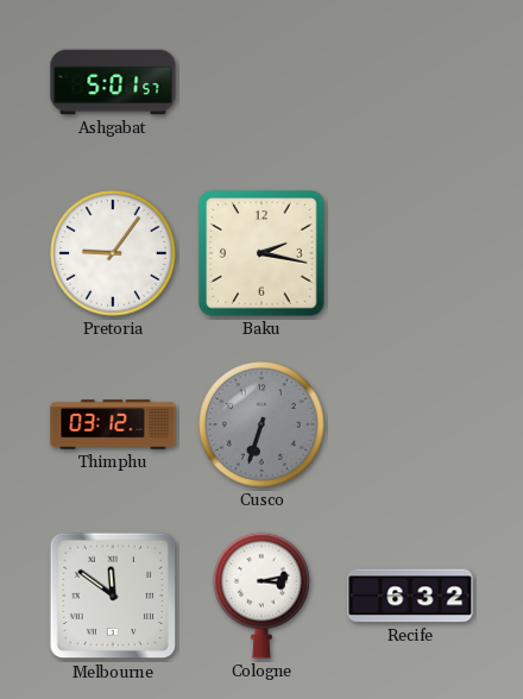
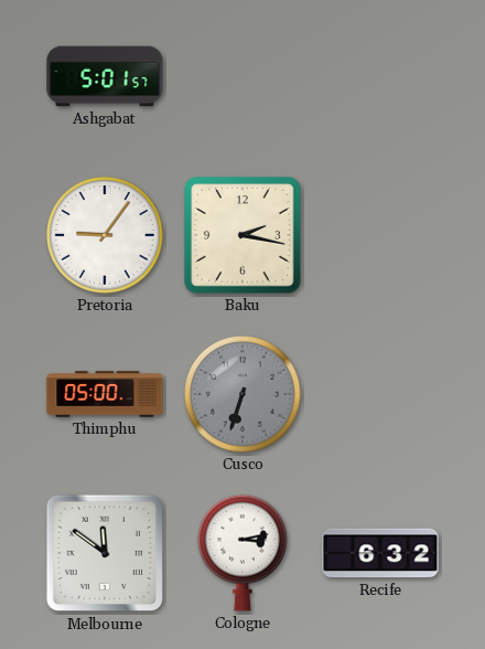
Thimphu: 03:12 -> 05:00
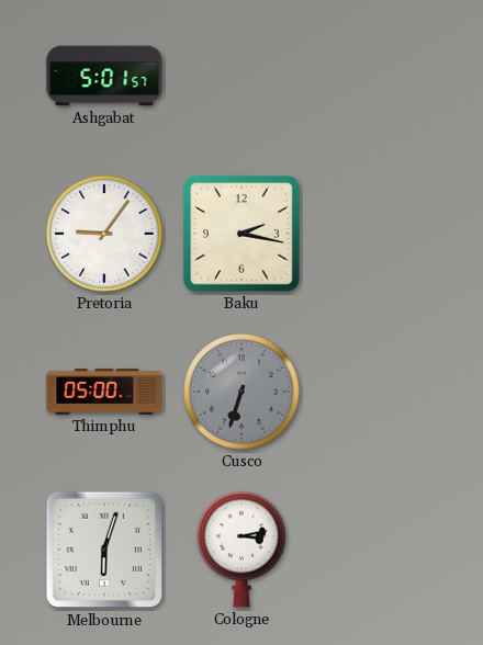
Melbourne: 11:51 -> 6:03
Recife: 6:32 -> none
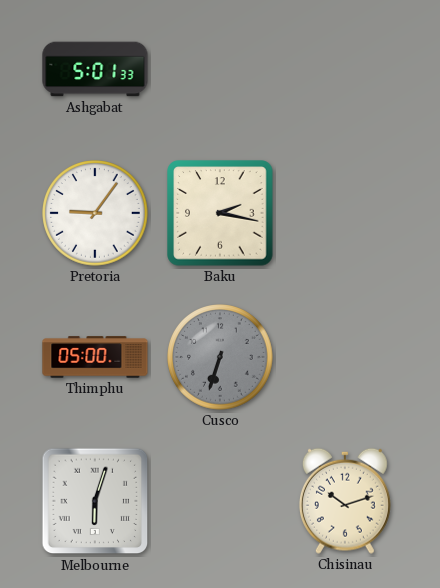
Ashgabat: 5:01:57 -> 5:01:33
Cologne: 3:13 -> none
Chisinau: none -> 10:12
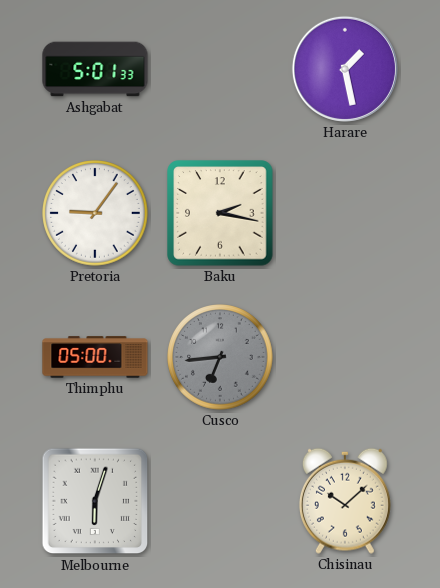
Harare: none -> 1:28
Cusco: 6:33 -> 6:44
Chisinau: 10:12 -> 10:08
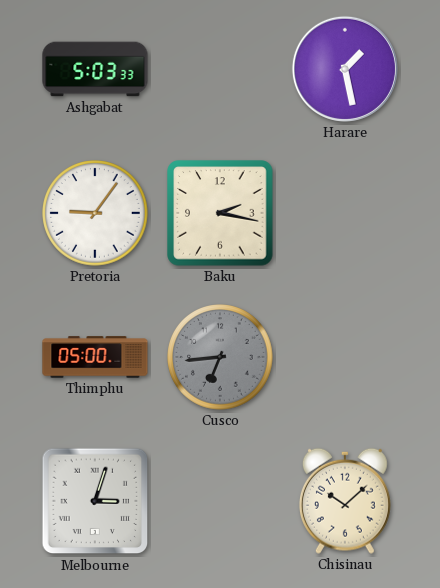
Ashgabat: 5:01 -> 5:03
Melbourne: 6:03 -> 3:03
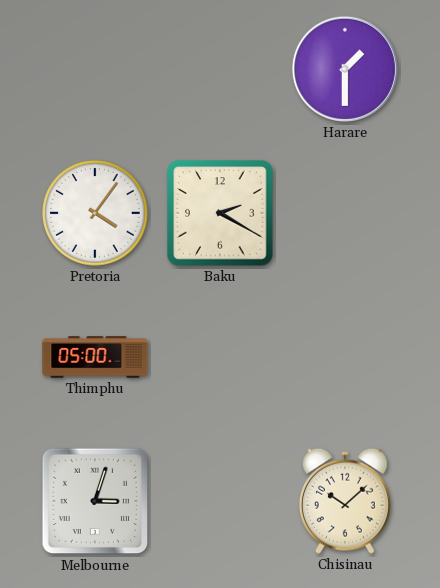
Ashgabat: 5:03 -> none
Harare: 1:28 -> 1:30
Pretoria: 9:06 -> 4:06
Baku: 2:17 -> 2:20
Cusco: 6:44 -> none
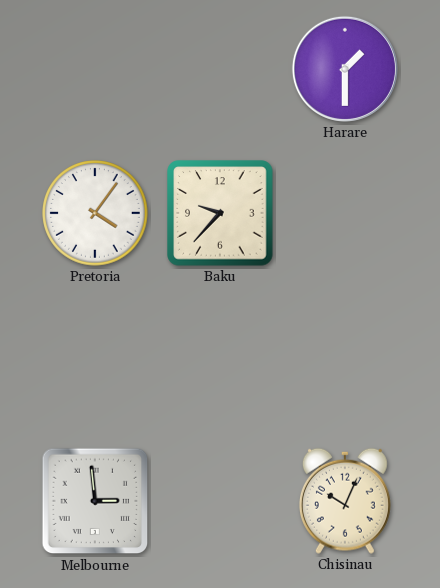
Baku: 2:20 -> 9:37
Thimphu: 05:00 -> none
Melbourne: 3:03 -> 2:59
Chisinau: 10:08 -> 10:04
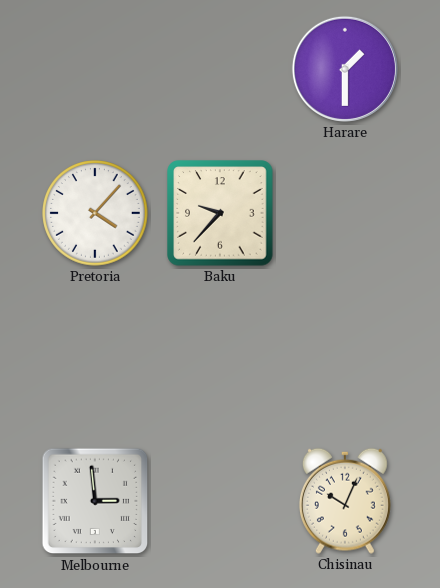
Pretoria: 4:06 -> 4:07
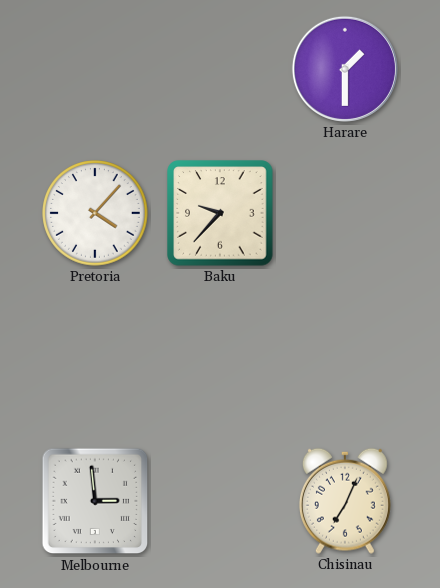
Chisinau: 10:04 -> 7:04
